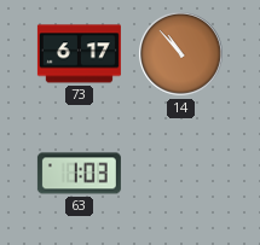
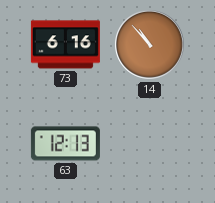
73: 6:17 -> 6:16
63: 1:03 -> 12:13
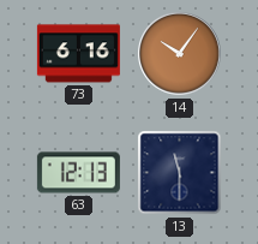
14: 10:53 -> 10:06
13: none -> 11:30
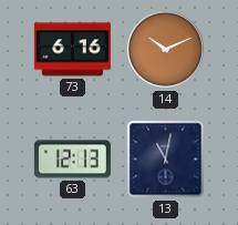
14: 10:06 -> 10:11
13: 11:30 -> 11:02
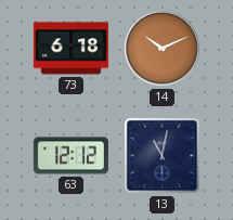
73: 6:16 -> 6:18
63: 12:13 -> 12:12
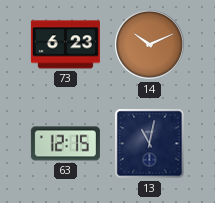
73: 6:18 -> 6:23
63: 12:12 -> 12:15
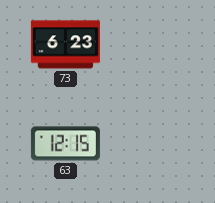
14: 10:11 -> none
13: 11:02 -> none
